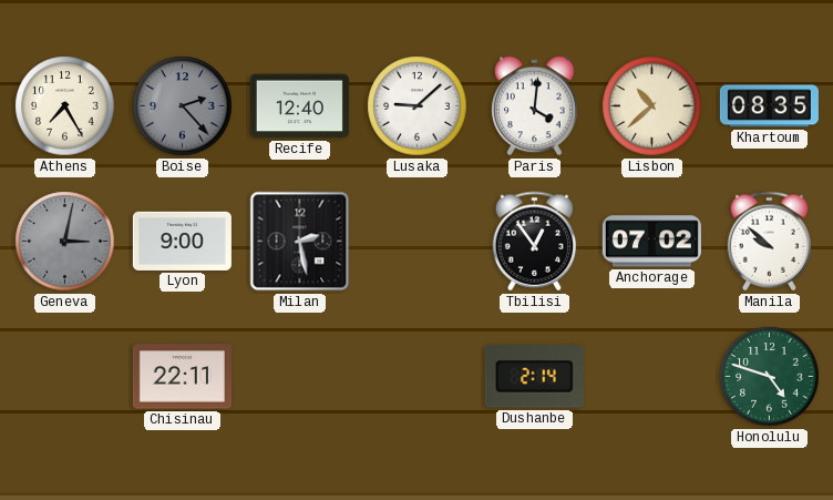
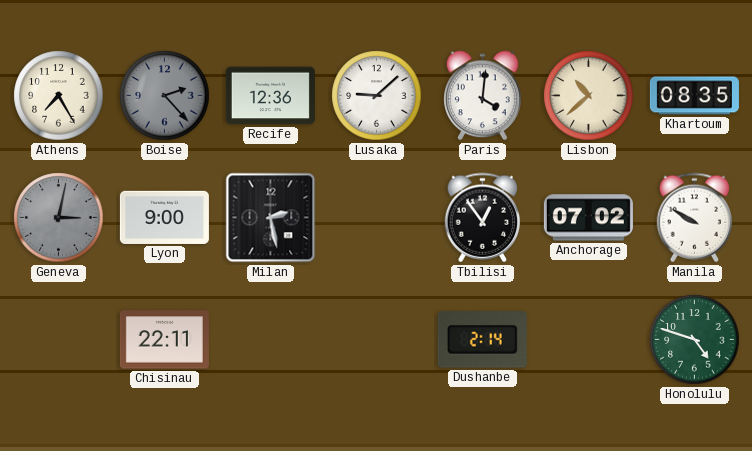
Recife: 12:40 -> 12:36
Manila: 9:52 -> 9:50
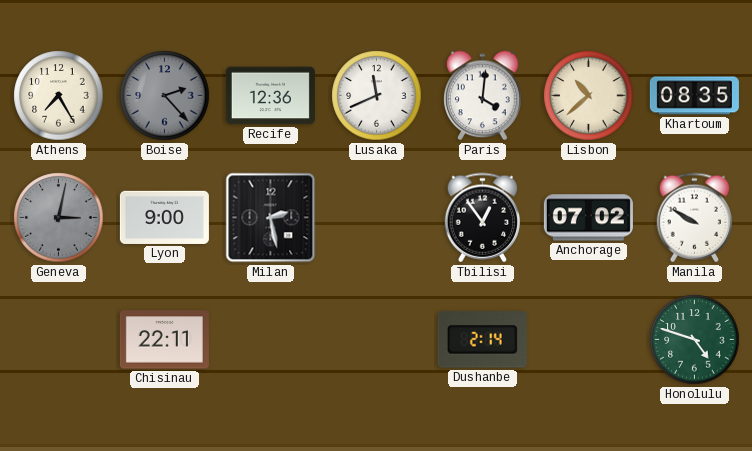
Lusaka: 9:08 -> 11:41
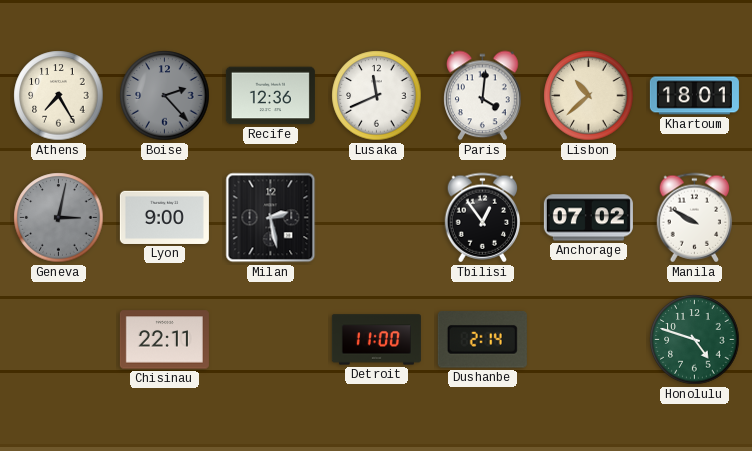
Khartoum: 08:35 -> 18:01
Detroit: none -> 11:00
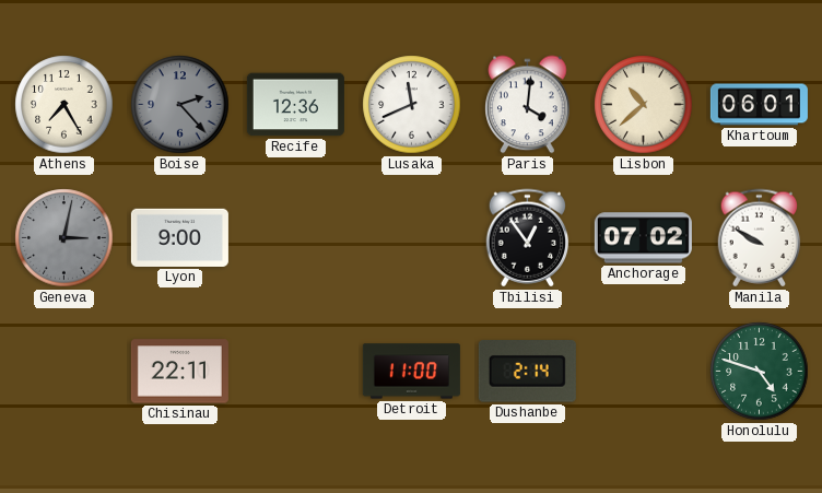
Khartoum: 18:01 -> 06:01
Milan: 2:28 -> none
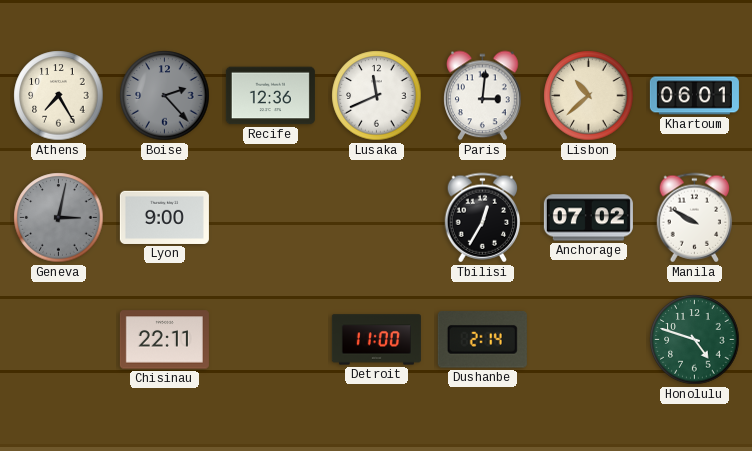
Paris: 4:01 -> 3:01
Tbilisi: 12:54 -> 12:35
